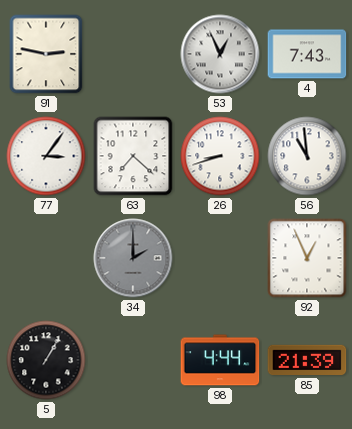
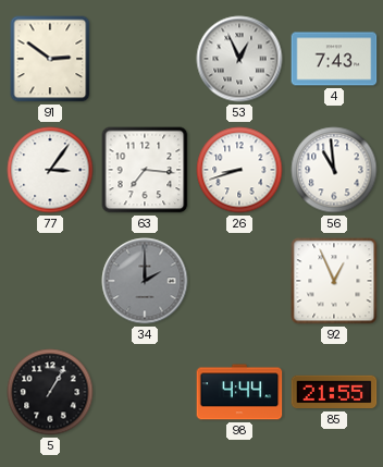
91: 2:47 -> 2:51
63: 7:22 -> 7:16
85: 21:39 -> 21:55
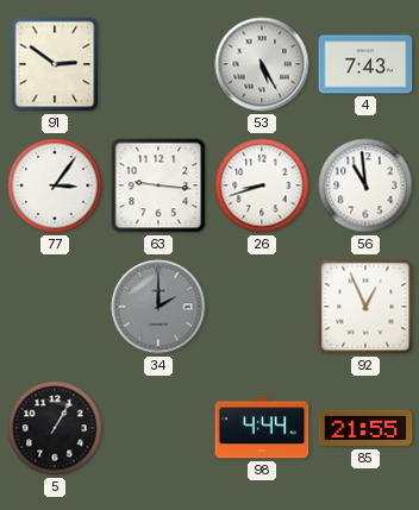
53: 12:56 -> 5:25
63: 7:16 -> 9:16
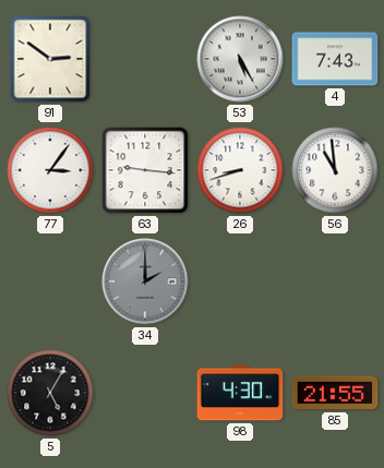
92: 12:56 -> none
5: 1:05 -> 5:05
98: 4:44 -> 4:30
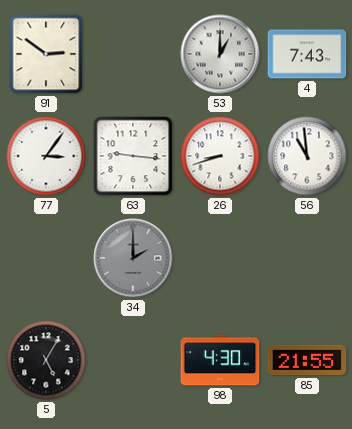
53: 5:25 -> 1:00
